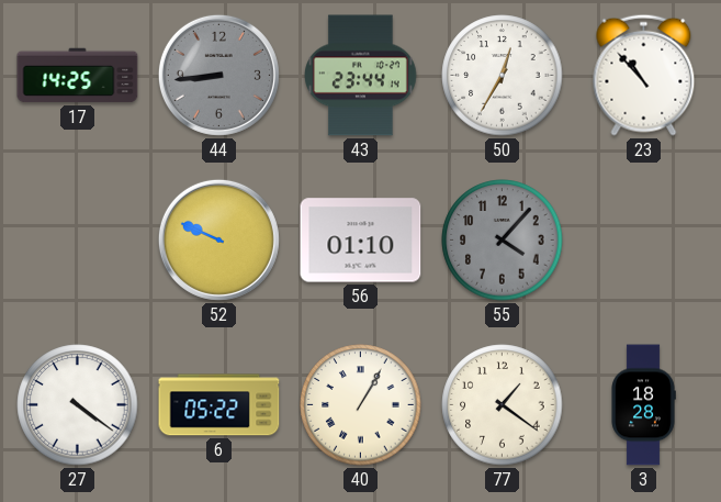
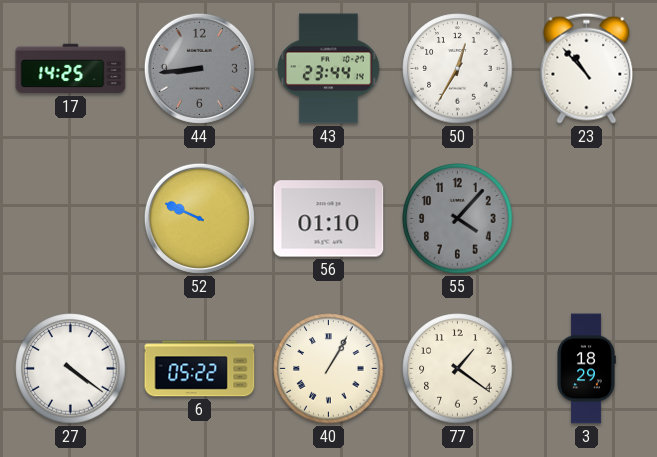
3: 18:28 -> 18:29
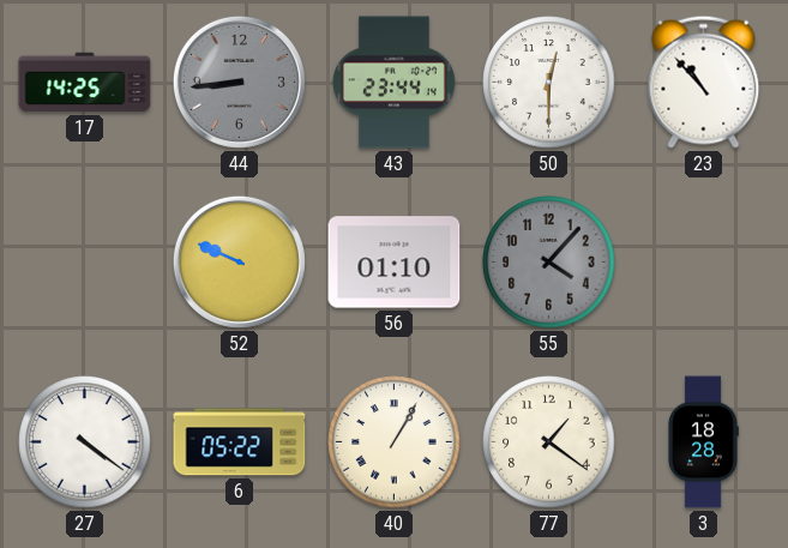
50: 12:35 -> 12:30
3: 18:29 -> 18:28
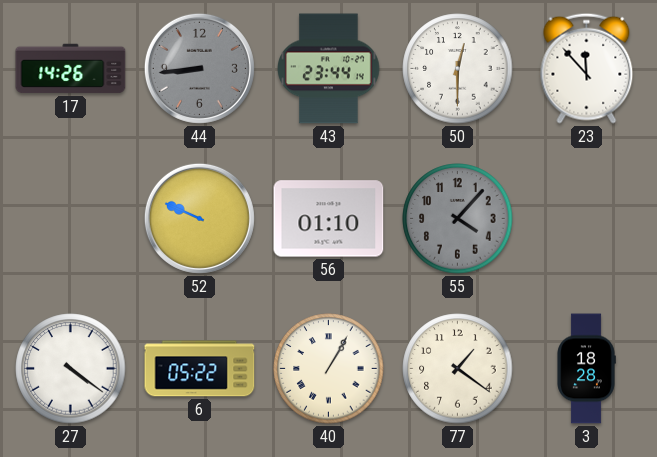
17: 14:25 -> 14:26
23: 10:53 -> 11:53
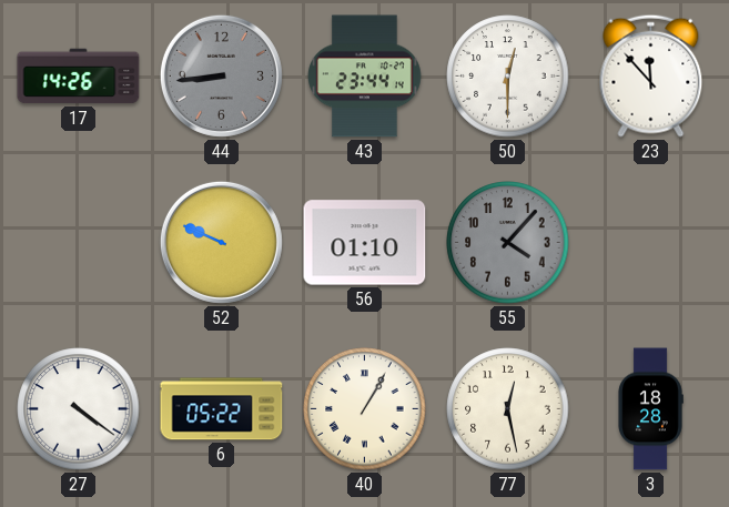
77: 1:21 -> 12:28
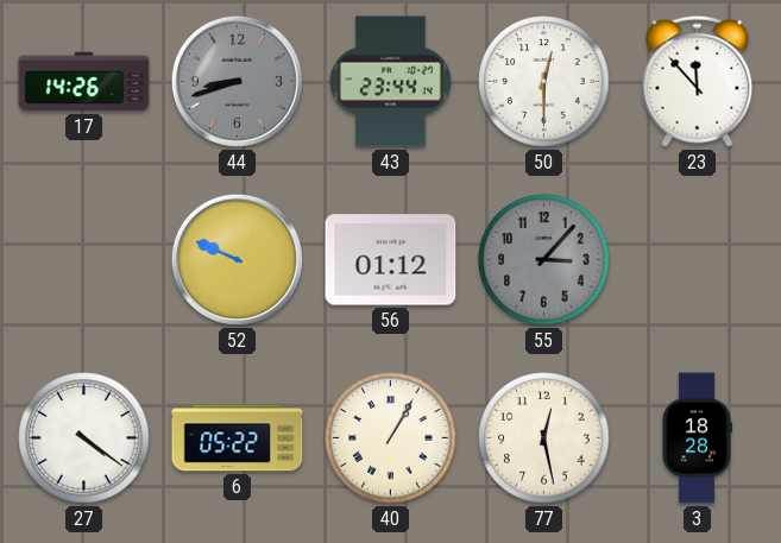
44: 8:44 -> 8:42
56: 01:10 -> 01:12
55: 4:07 -> 3:07
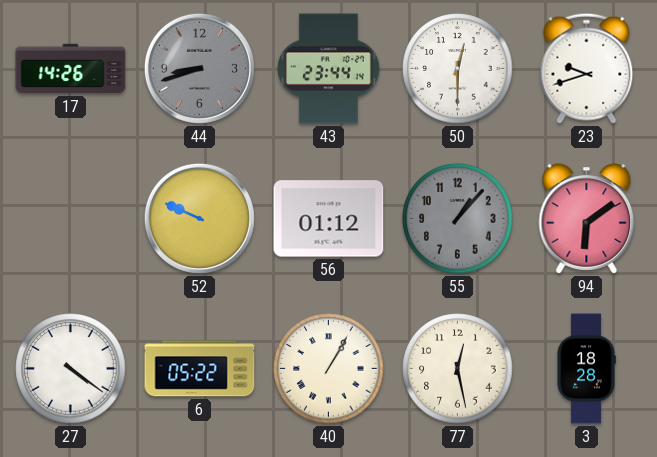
23: 11:53 -> 9:42
55: 3:07 -> 1:07
94: none -> 6:09
